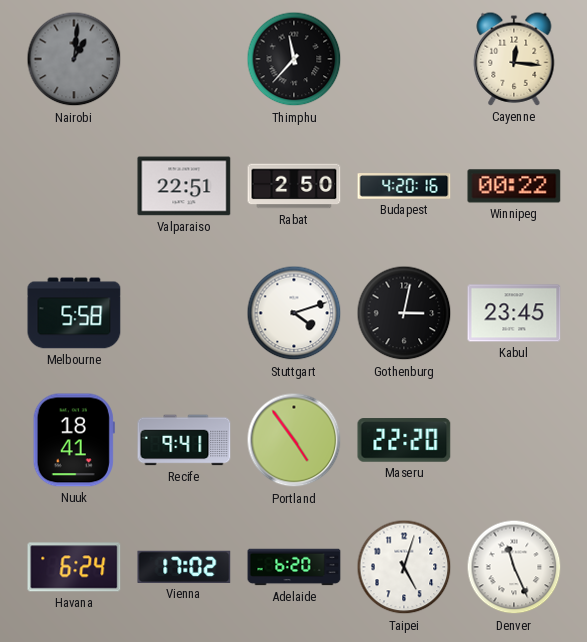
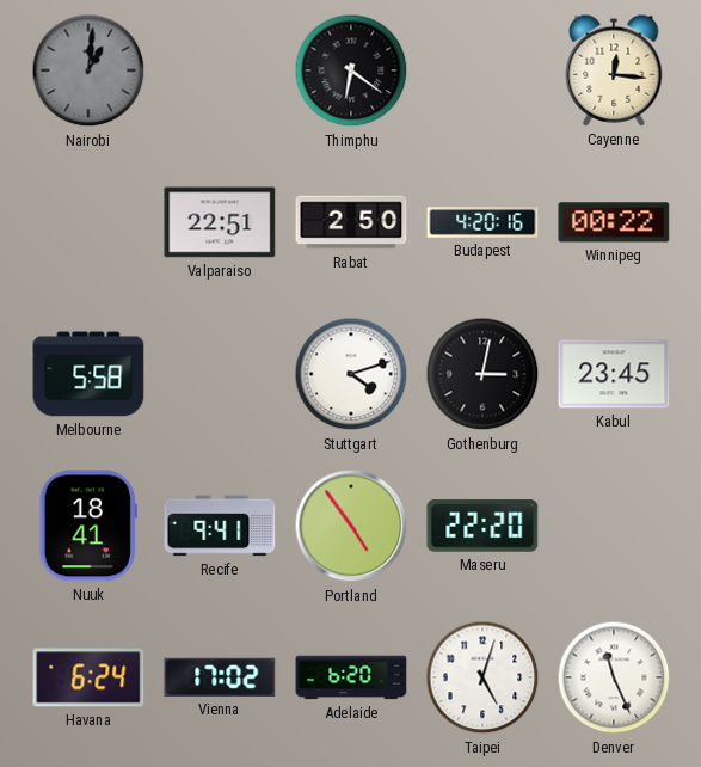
Thimphu: 11:37 -> 6:21
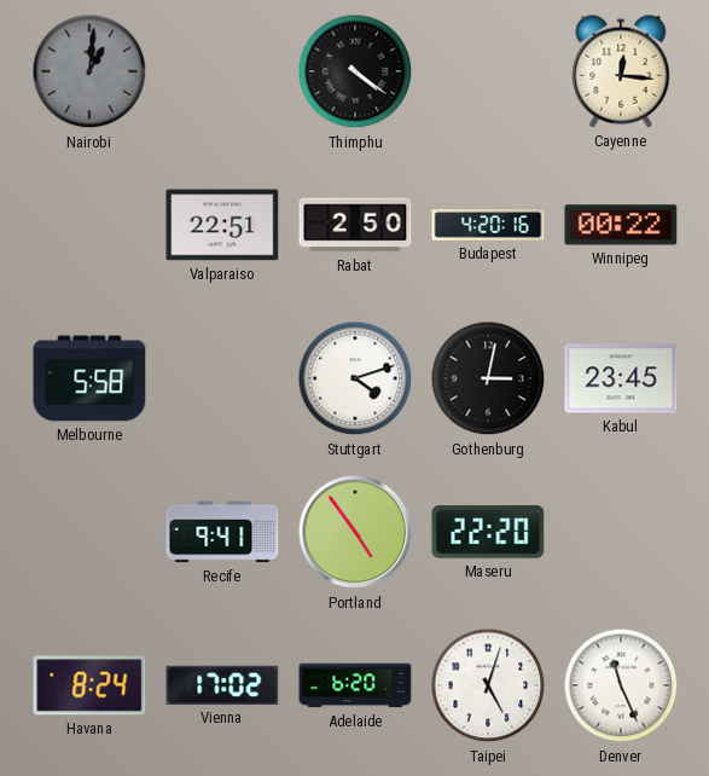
Thimphu: 6:21 -> 4:21
Nuuk: 18:41 -> none
Havana: 6:24 -> 8:24
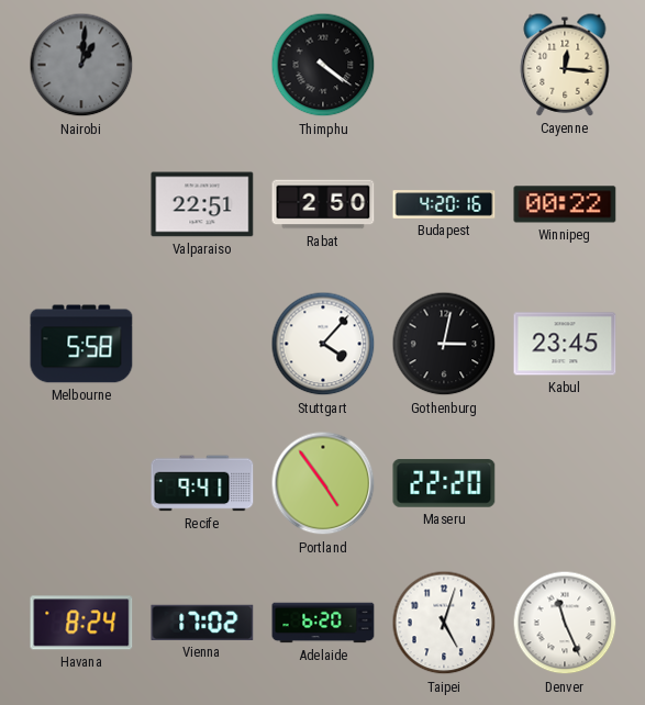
Stuttgart: 4:12 -> 4:07
